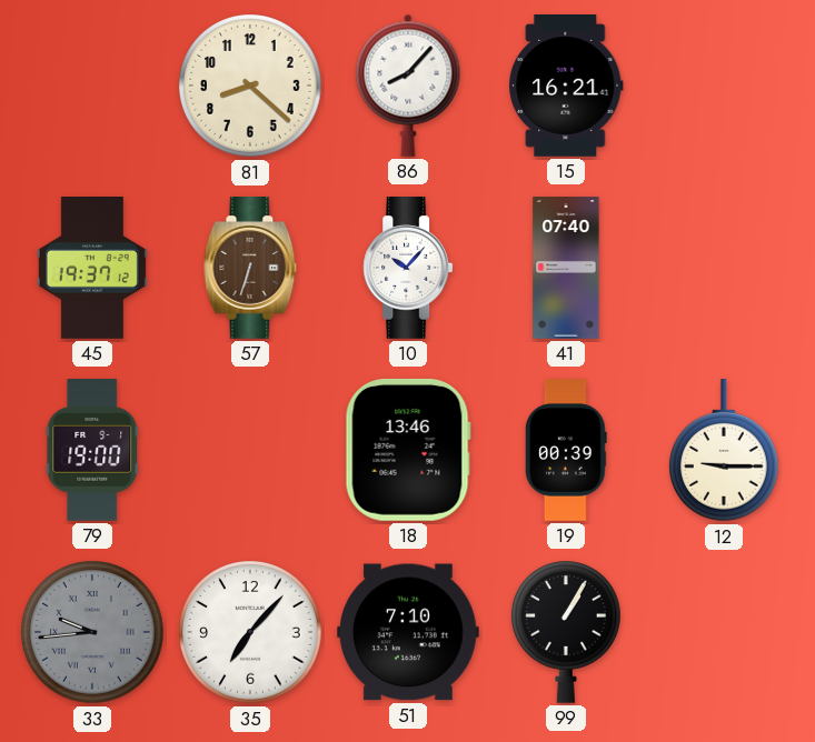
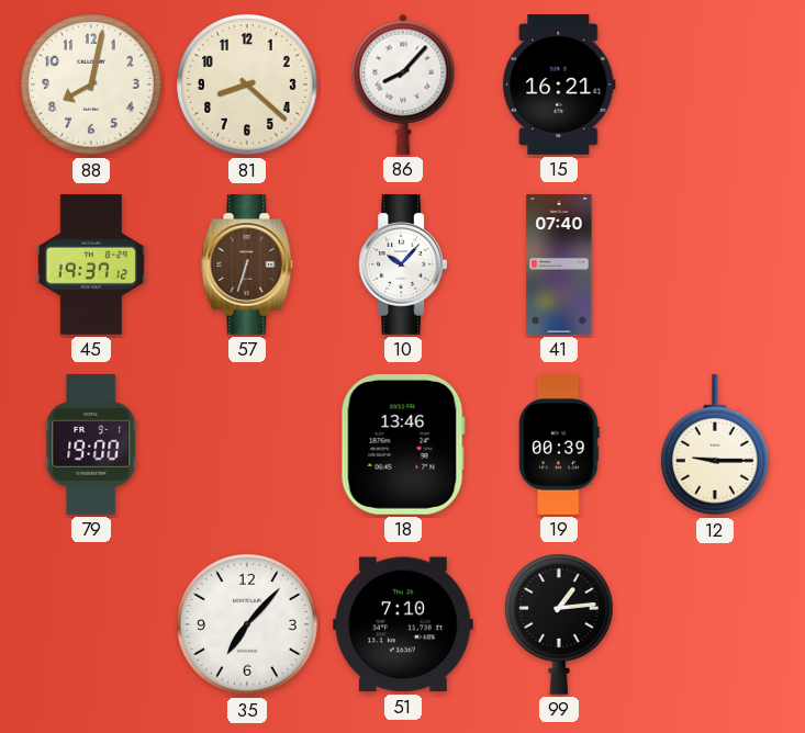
88: none -> 8:02
33: 9:44 -> none
99: 1:05 -> 1:14
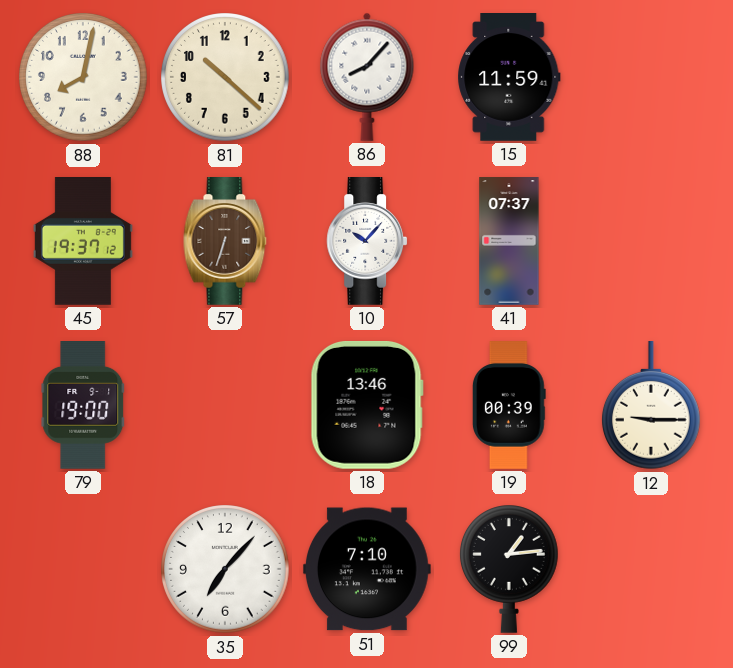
81: 8:22 -> 10:22
15: 16:21 -> 11:59
41: 07:40 -> 07:37
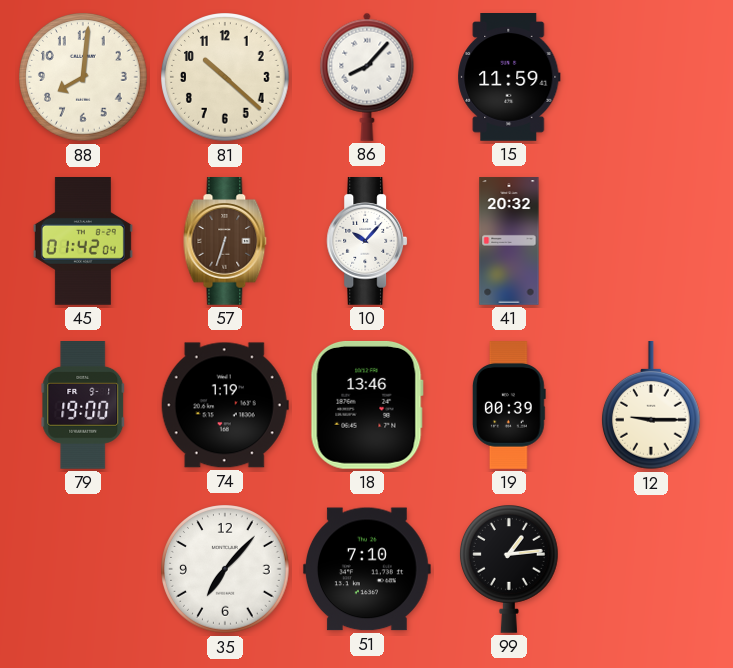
88: 8:02 -> 8:01
45: 19:37 -> 01:42
41: 07:37 -> 20:32
74: none -> 1:19
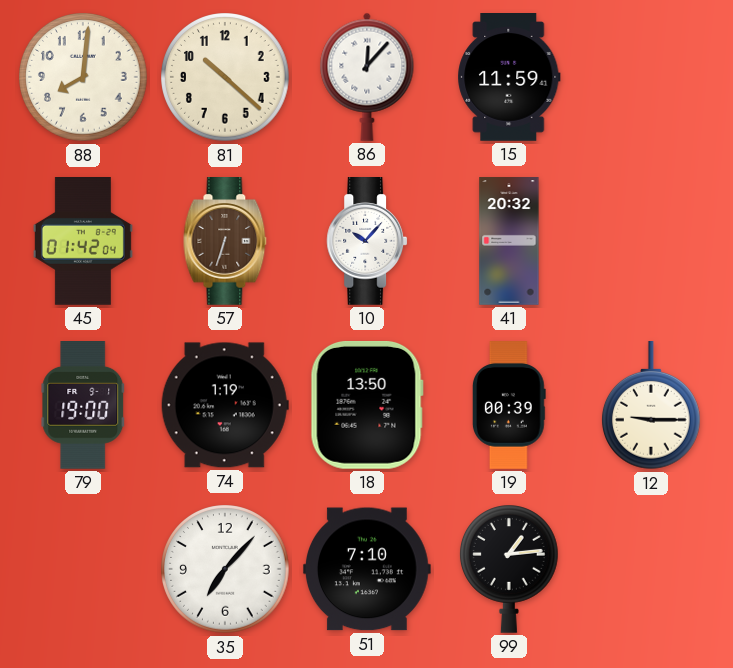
86: 8:07 -> 12:07
18: 13:46 -> 13:50
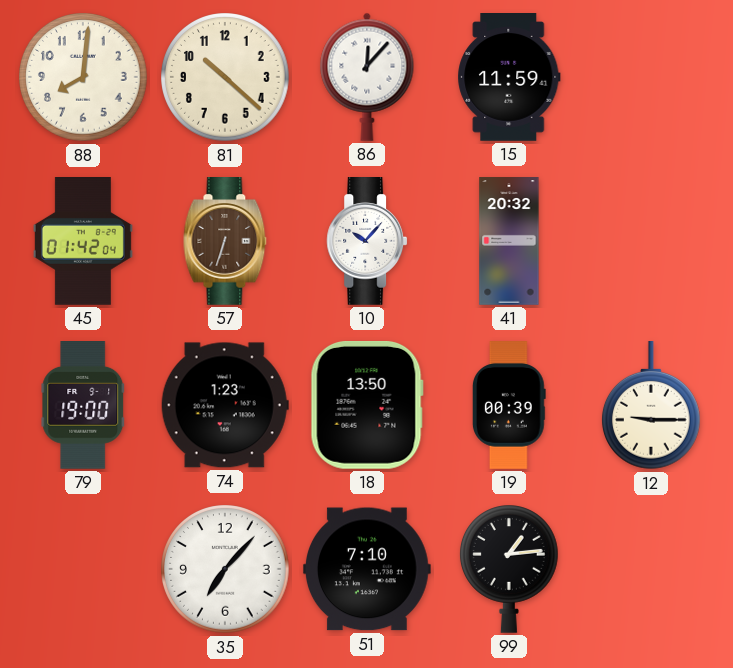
74: 1:19 -> 1:23
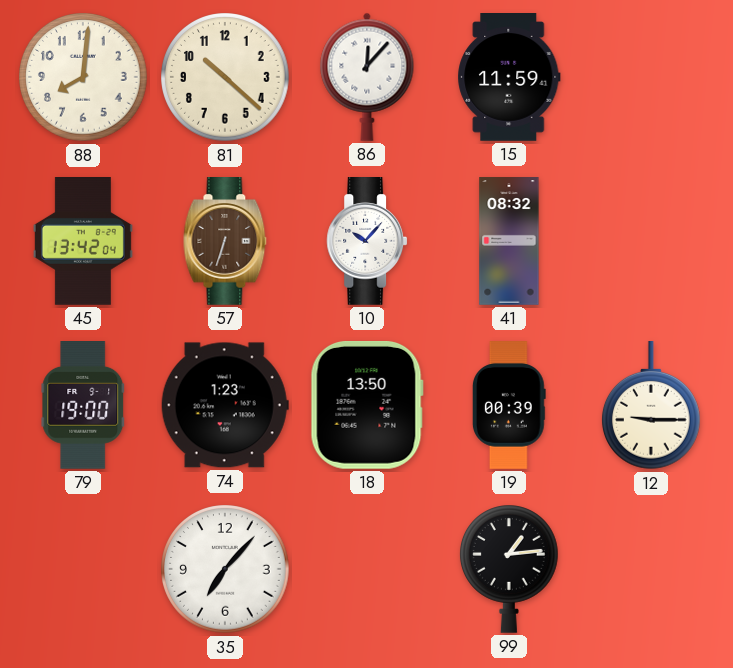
45: 01:42 -> 13:42
41: 20:32 -> 08:32
51: 7:10 -> none
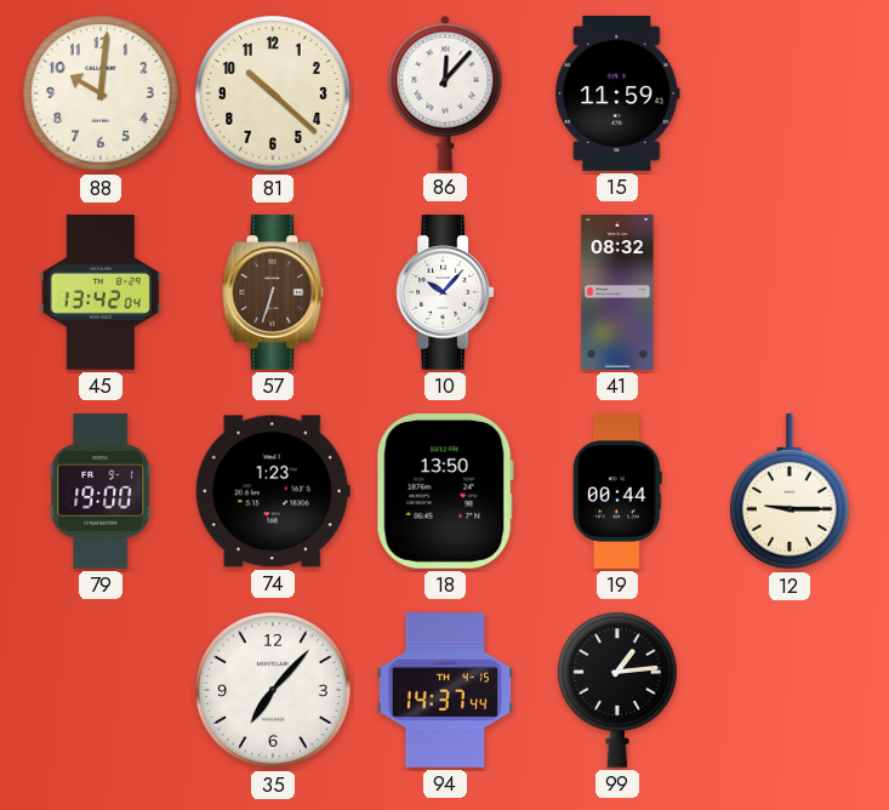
88: 8:01 -> 10:01
19: 00:39 -> 00:44
94: none -> 14:37
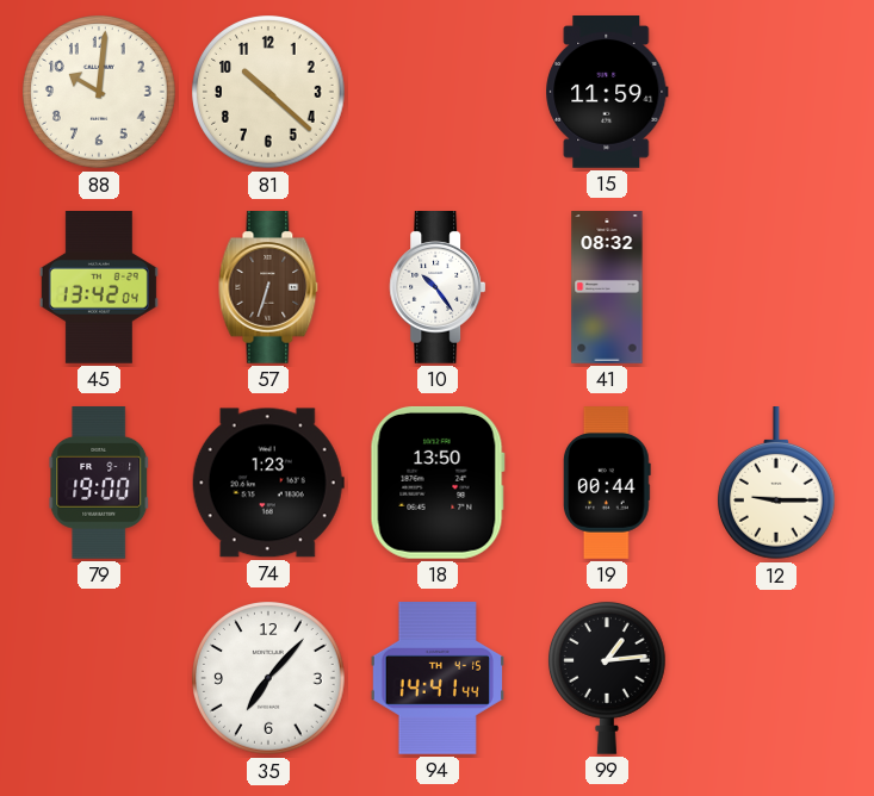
86: 12:07 -> none
10: 10:07 -> 10:24
94: 14:37 -> 14:41
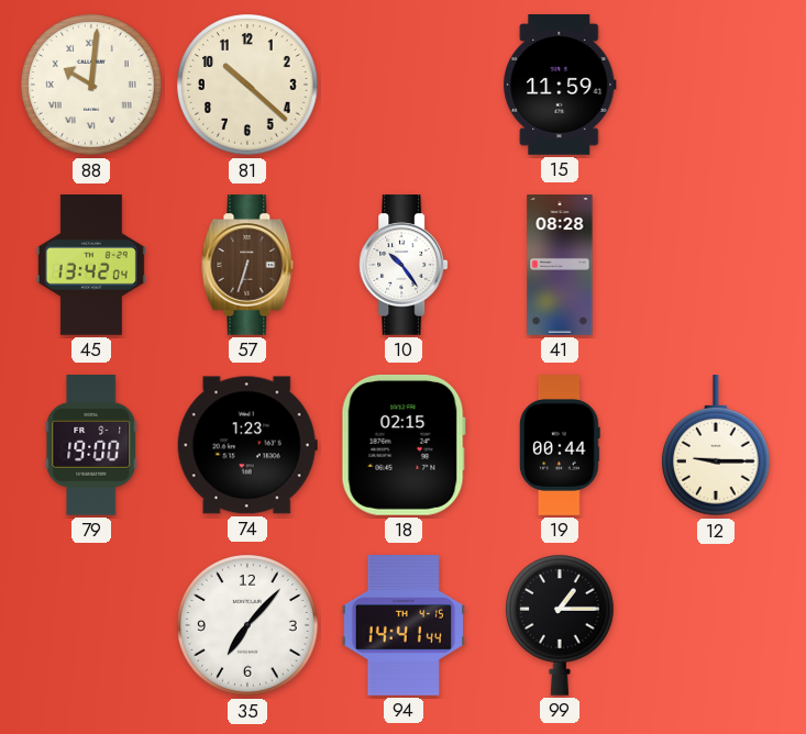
88 numerals: Arabic -> Roman
41: 08:32 -> 08:28
18: 13:50 -> 02:15
99: 1:14 -> 1:15
